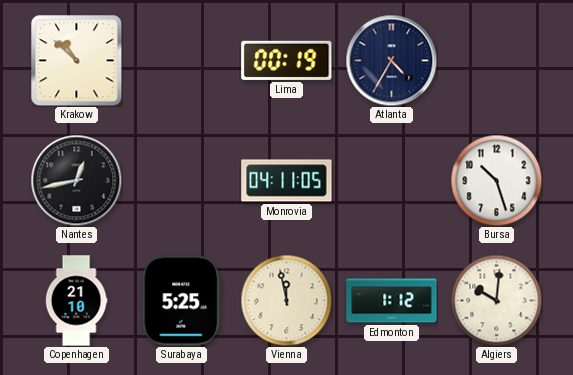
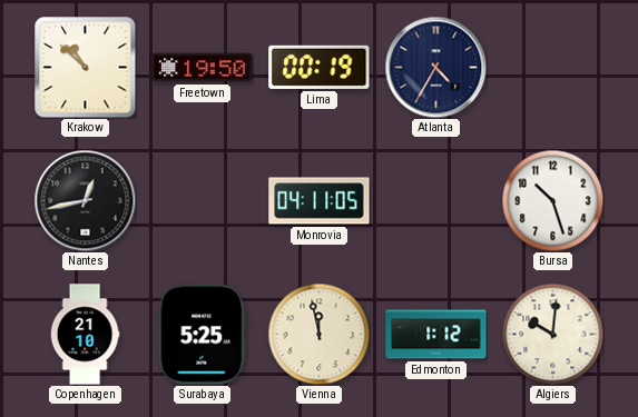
Freetown: none -> 19:50
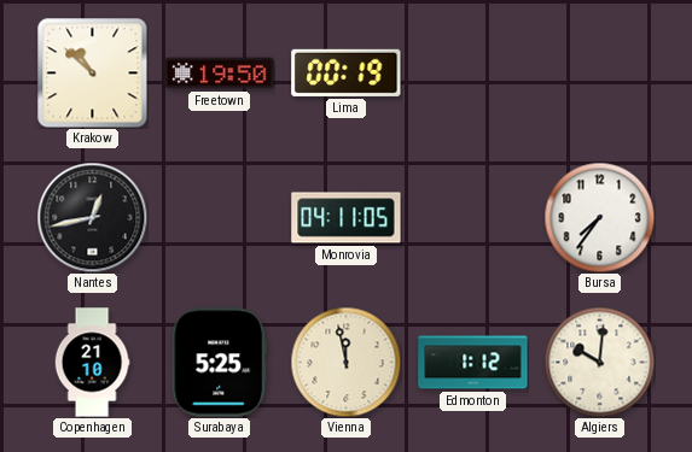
Atlanta: 4:35 -> none
Bursa: 10:27 -> 7:36
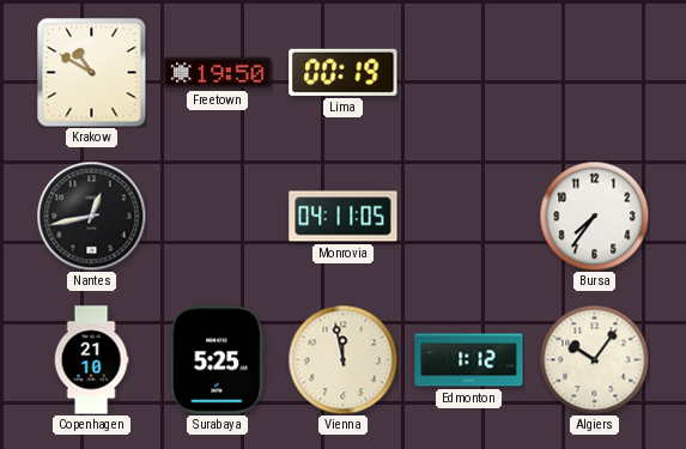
Krakow: 10:52 -> 10:50
Algiers: 10:01 -> 10:06
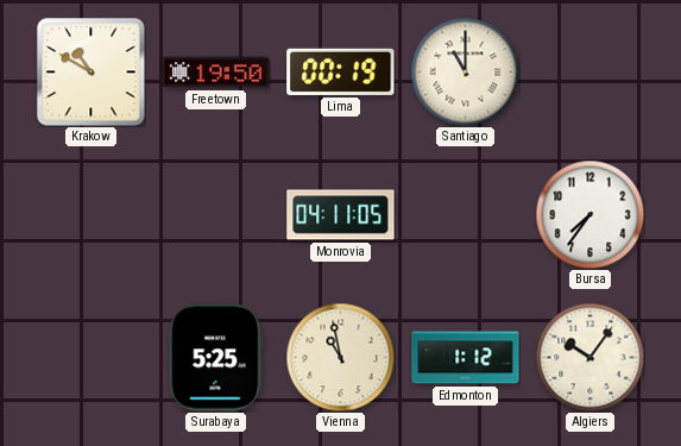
Santiago: none -> 11:00
Nantes: 12:43 -> none
Copenhagen: 21:10 -> none
Vienna: 11:58 -> 10:58
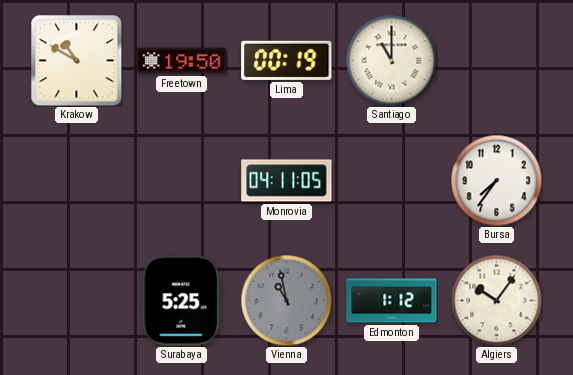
Vienna dial: cream -> grey
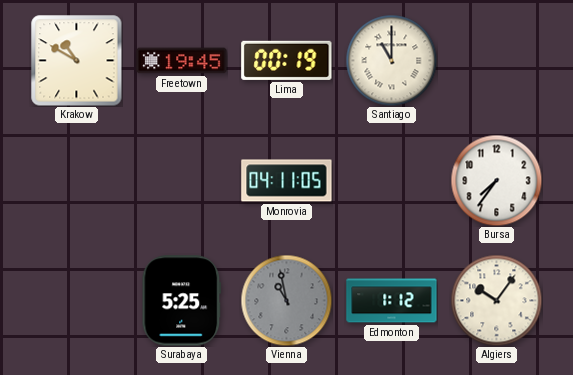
Freetown: 19:50 -> 19:45
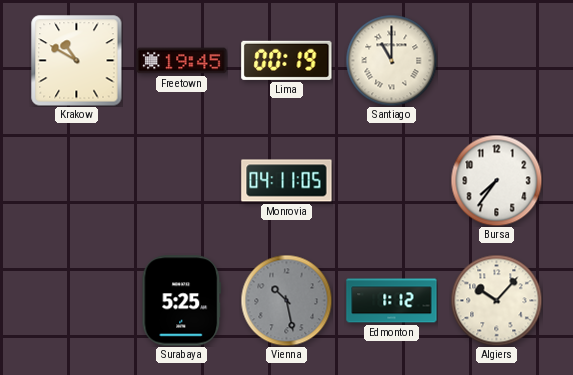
Vienna: 10:58 -> 10:28
Algiers: 10:06 -> 10:07
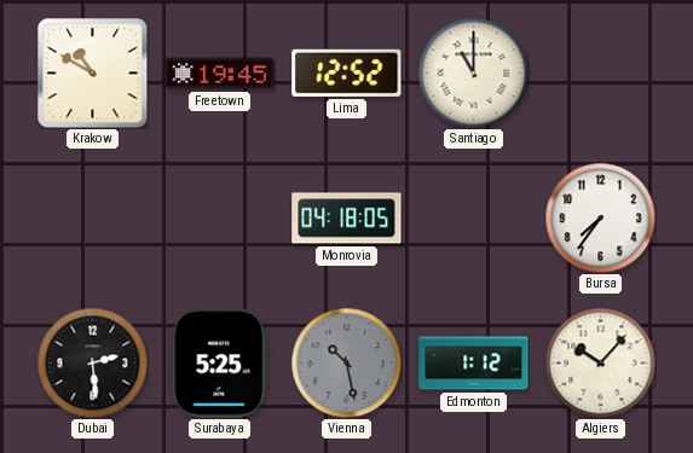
Lima: 00:19 -> 12:52
Monrovia: 04:11 -> 04:18
Dubai: none -> 2:29
